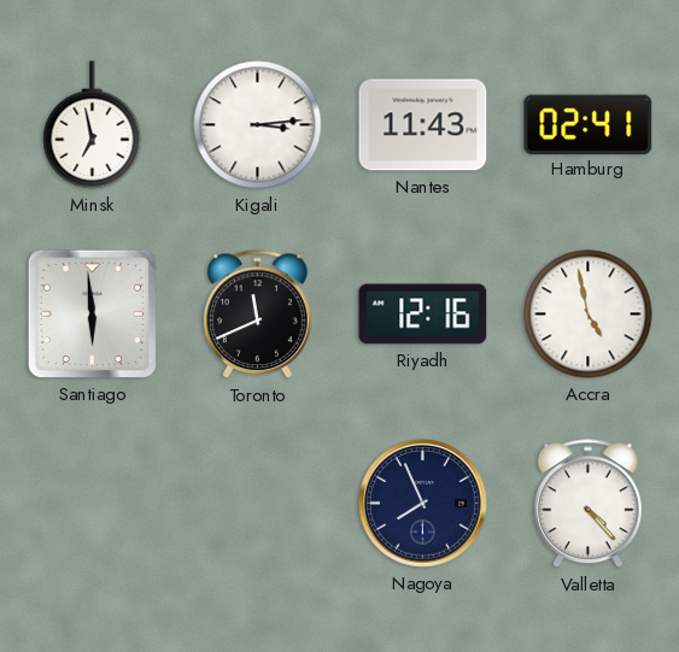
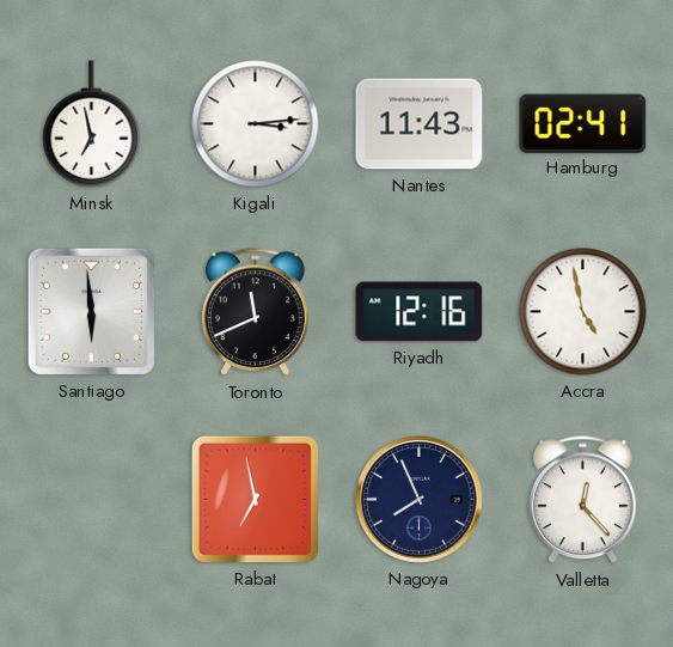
Rabat: none -> 6:58
Valletta: 4:23 -> 12:23
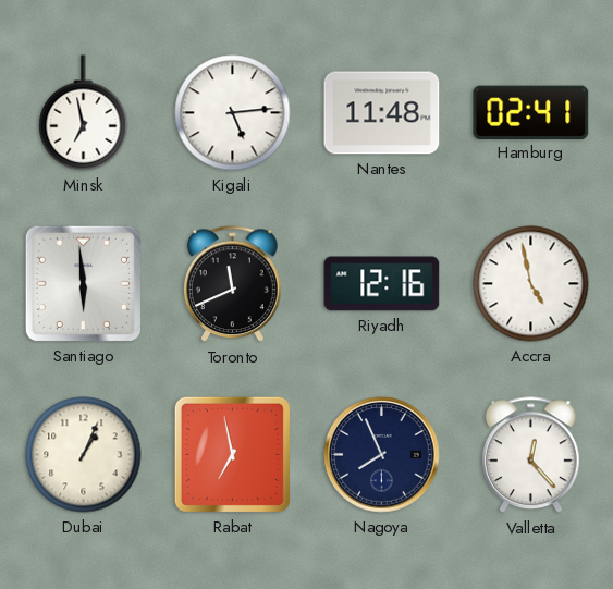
Kigali: 3:14 -> 5:14
Nantes: 11:43 -> 11:48
Dubai: none -> 1:04
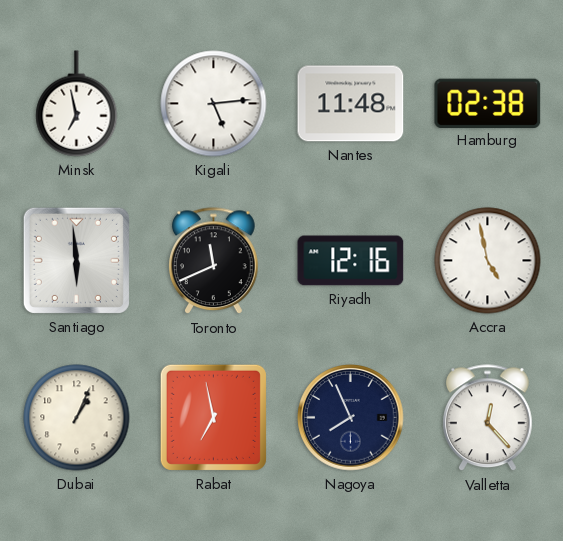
Hamburg: 02:41 -> 02:38
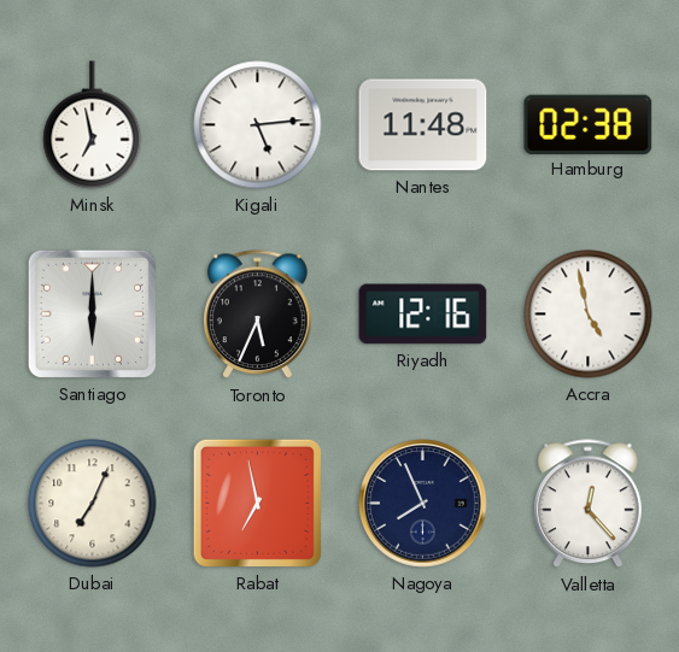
Santiago: 5:59 -> 6:00
Toronto: 11:41 -> 5:34
Dubai: 1:04 -> 7:04
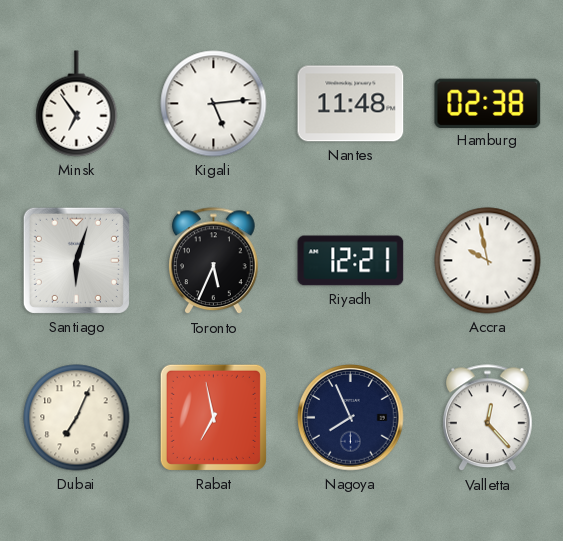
Minsk: 6:58 -> 6:54
Santiago: 6:00 -> 6:03
Riyadh: 12:16 -> 12:21
Accra: 4:58 -> 9:58
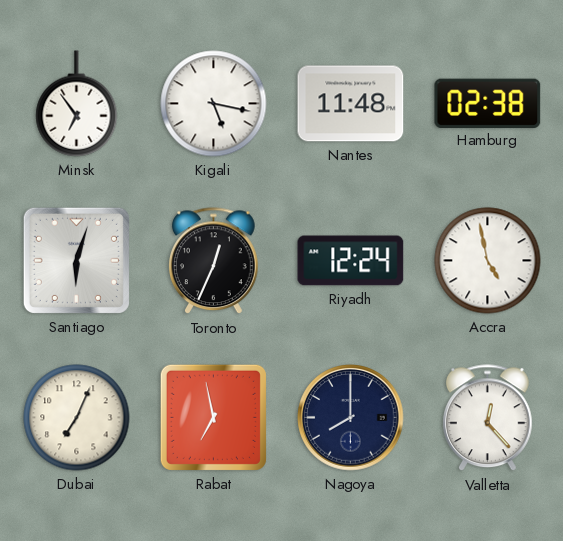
Kigali: 5:14 -> 5:17
Toronto: 5:34 -> 12:34
Riyadh: 12:21 -> 12:24
Accra: 9:58 -> 4:58
Nagoya: 7:56 -> 8:00
